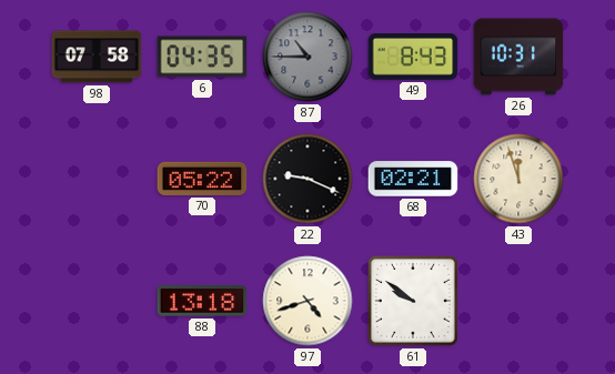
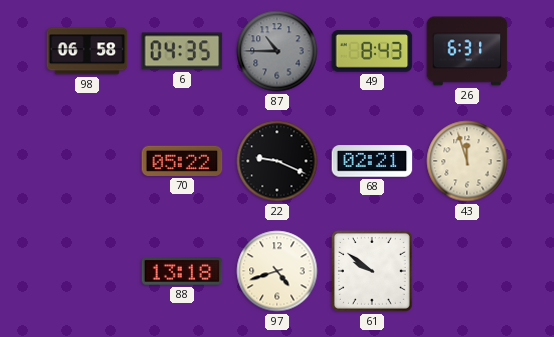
98: 07:58 -> 06:58
26: 10:31 -> 6:31
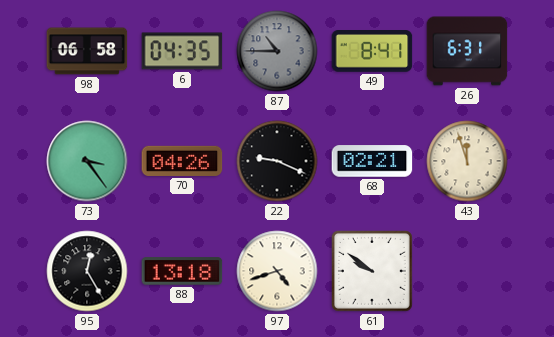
49: 8:43 -> 8:41
73: none -> 3:24
70: 05:22 -> 04:26
95: none -> 12:25
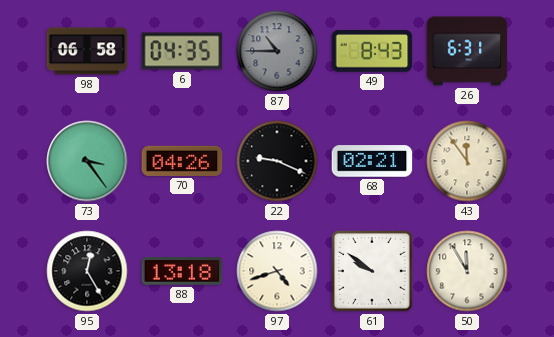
49: 8:41 -> 8:43
43: 11:57 -> 11:54
50: none -> 11:55
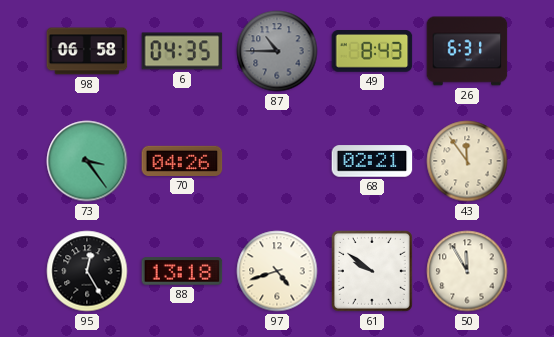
22: 9:19 -> none
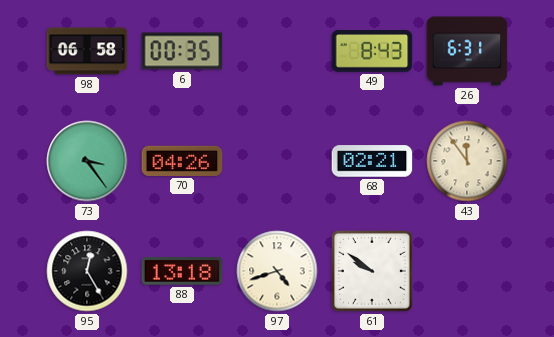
6: 04:35 -> 00:35
87: 10:45 -> none
50: 11:55 -> none
